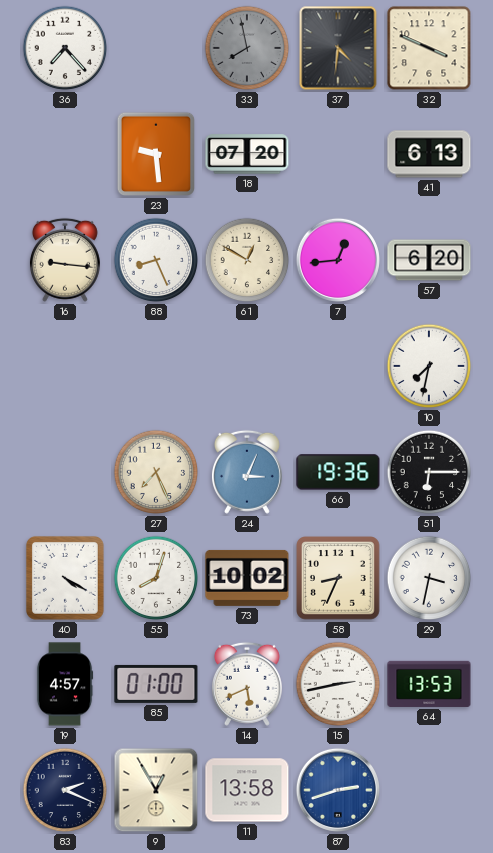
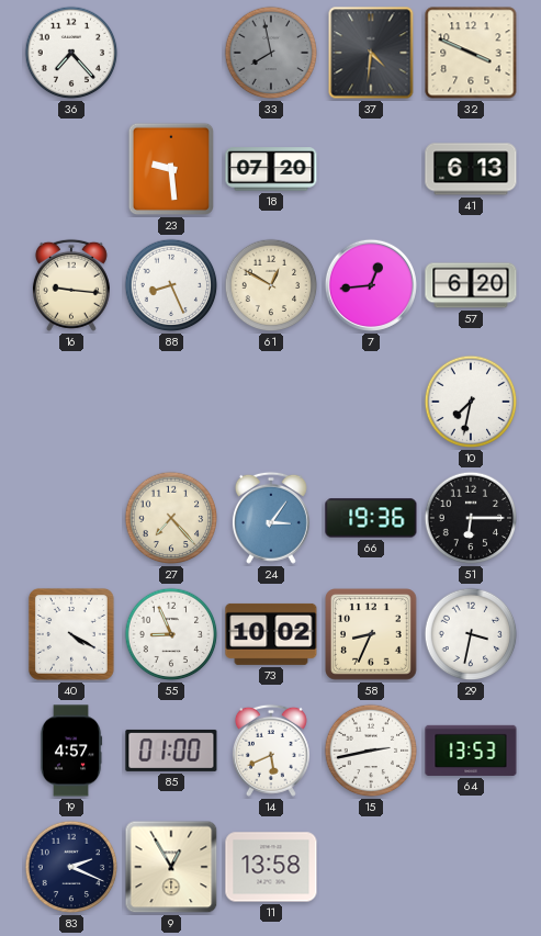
27: 7:26 -> 7:23
24: 3:04 -> 3:06
55: 8:03 -> 8:56
87: 2:42 -> none
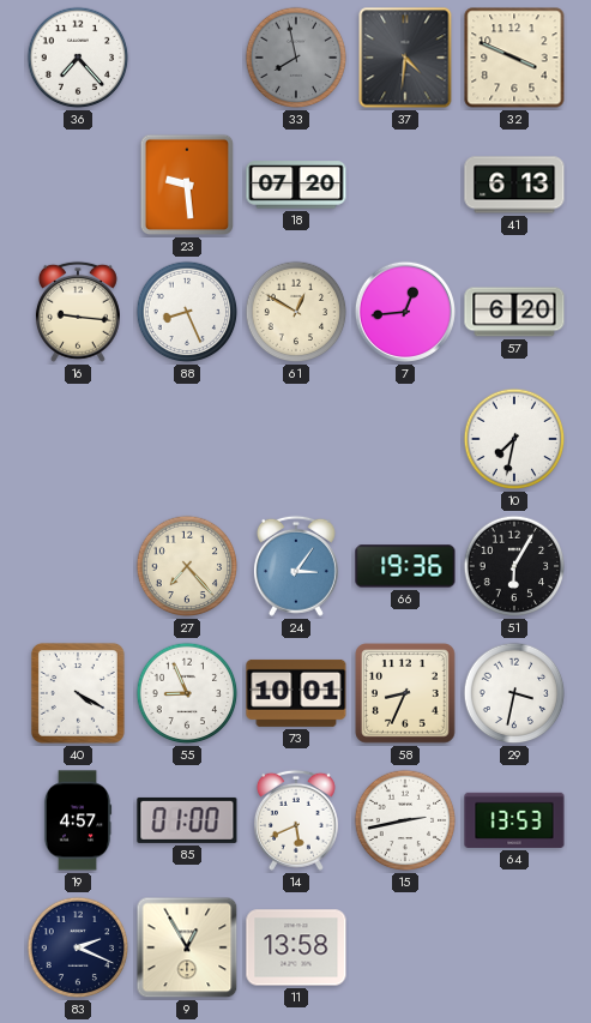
51: 6:15 -> 6:05
73: 10:02 -> 10:01
